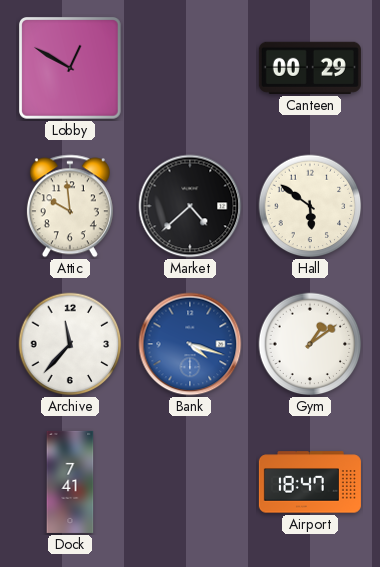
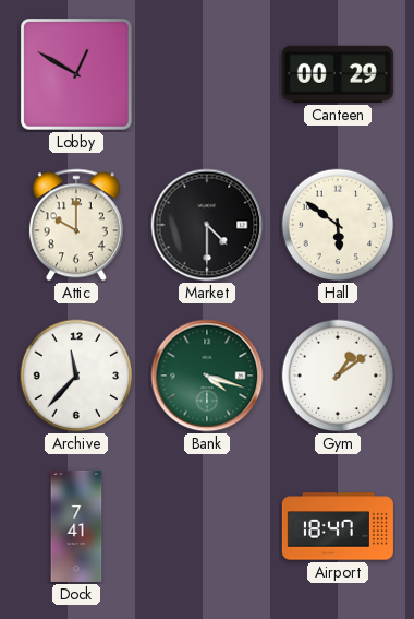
Attic: 9:59 -> 10:00
Market: 4:38 -> 4:30
Bank dial: blue -> green
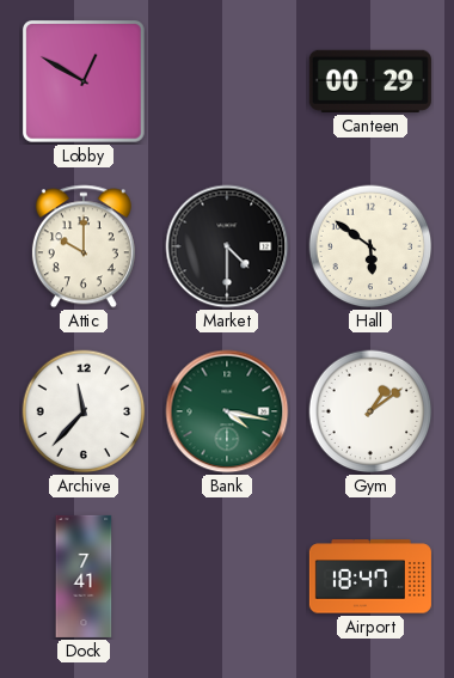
Bank: 4:18 -> 4:17
